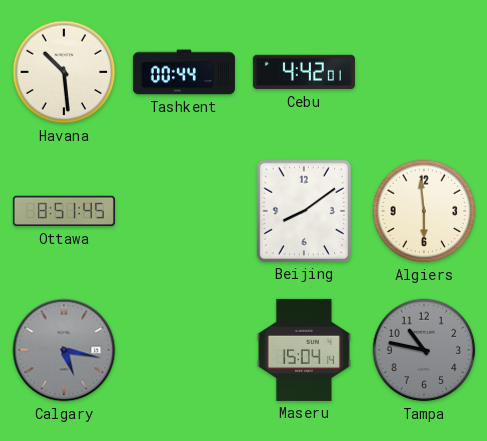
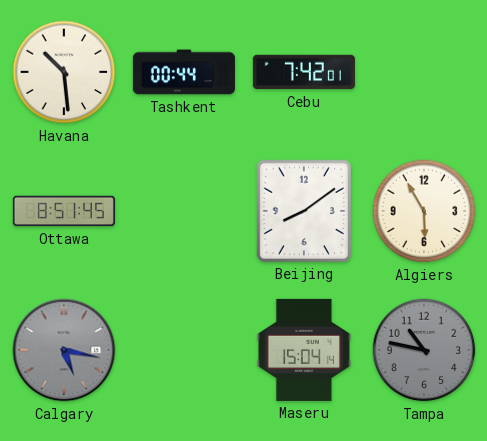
Cebu: 4:42 -> 7:42
Algiers: 5:59 -> 5:55
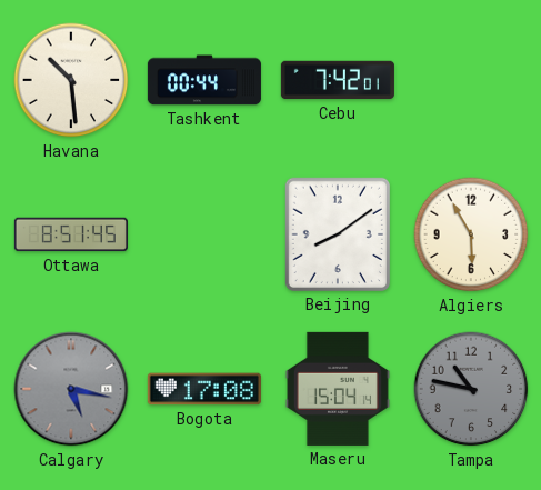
Bogota: none -> 17:08
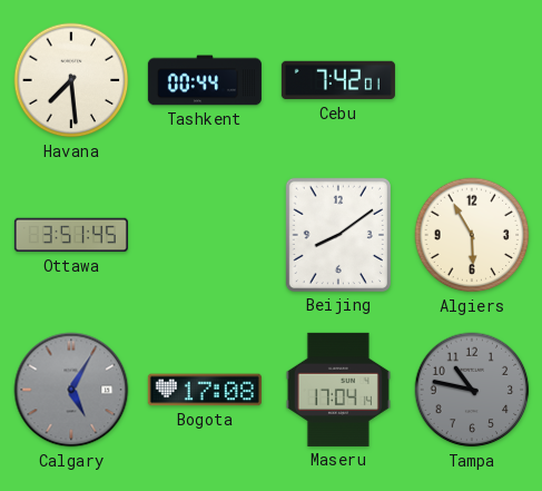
Havana: 10:29 -> 7:29
Ottawa: 8:51 -> 3:51
Calgary: 5:17 -> 5:05
Maseru: 15:04 -> 17:04
